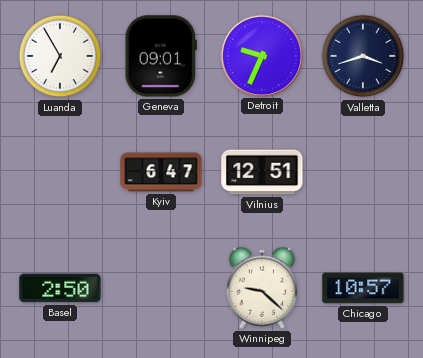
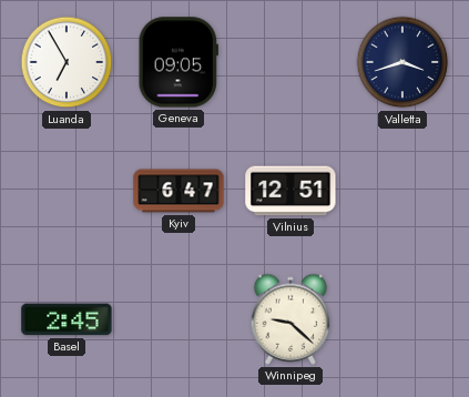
Geneva: 09:01 -> 09:05
Detroit: 9:34 -> none
Basel: 2:50 -> 2:45
Chicago: 10:57 -> none
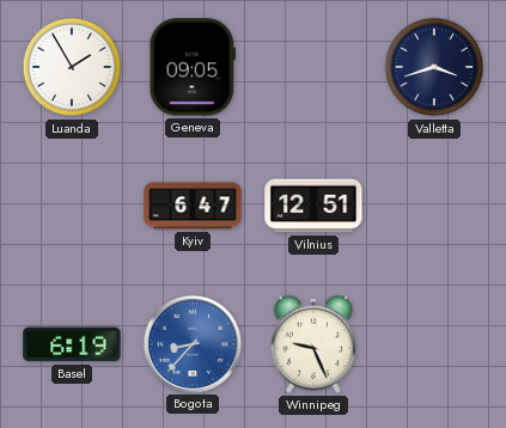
Luanda: 6:55 -> 1:55
Basel: 2:45 -> 6:19
Bogota: none -> 8:37
Winnipeg: 9:22 -> 9:26
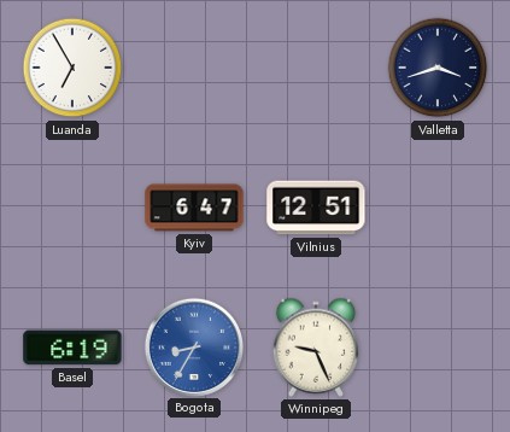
Luanda: 1:55 -> 6:55
Geneva: 09:05 -> none
Bogota: 8:37 -> 8:35
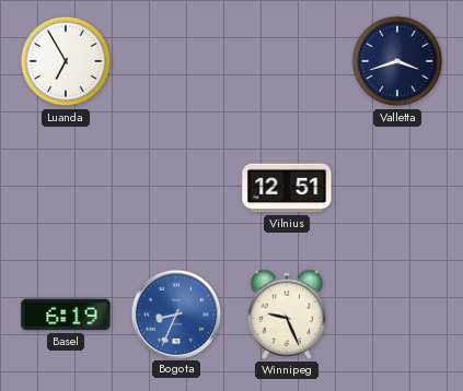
Kyiv: 6:47 -> none
Bogota: 8:35 -> 8:34
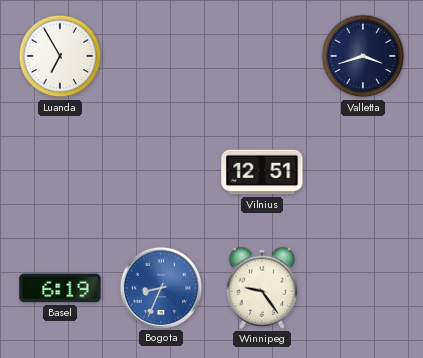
Winnipeg: 9:26 -> 9:24
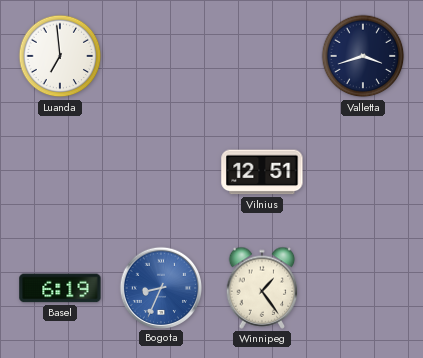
Luanda: 6:55 -> 6:59
Winnipeg: 9:24 -> 1:24
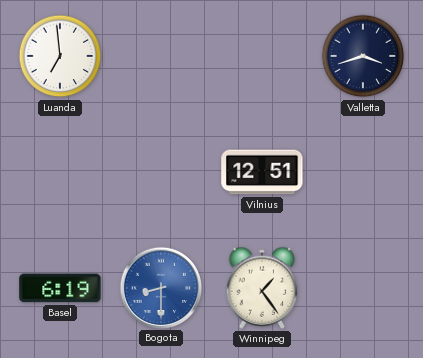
Bogota: 8:34 -> 8:30
